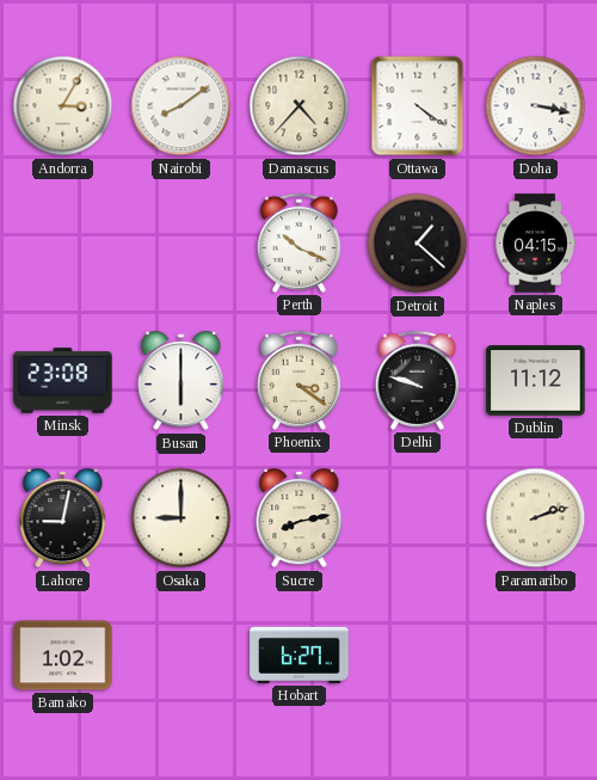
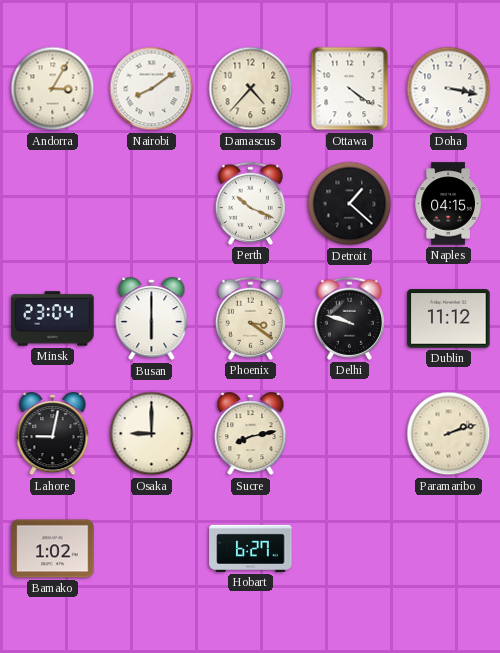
Minsk: 23:08 -> 23:04
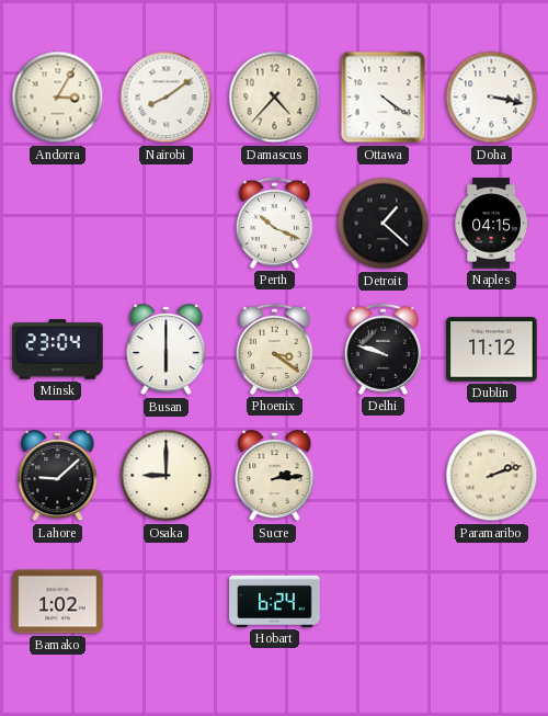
Lahore: 9:02 -> 9:08
Sucre: 8:13 -> 2:14
Hobart: 6:27 -> 6:24
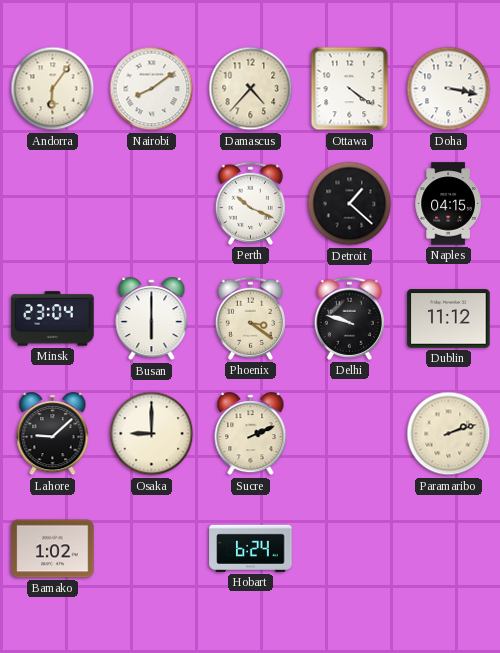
Andorra: 3:05 -> 6:06
Sucre: 2:14 -> 2:11
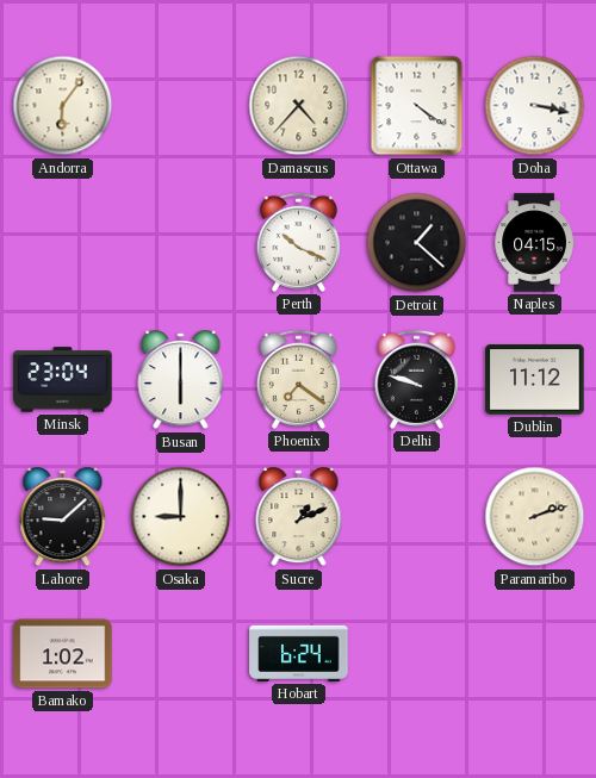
Nairobi: 8:09 -> none
Phoenix: 3:21 -> 7:21
Sucre: 2:11 -> 1:11
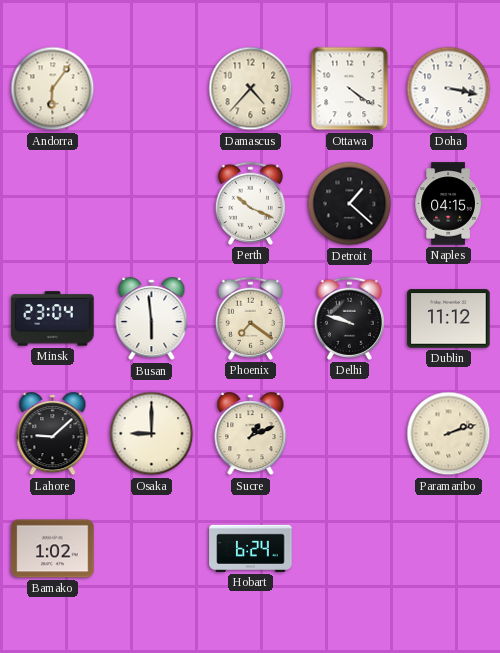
Busan: 6:00 -> 5:59
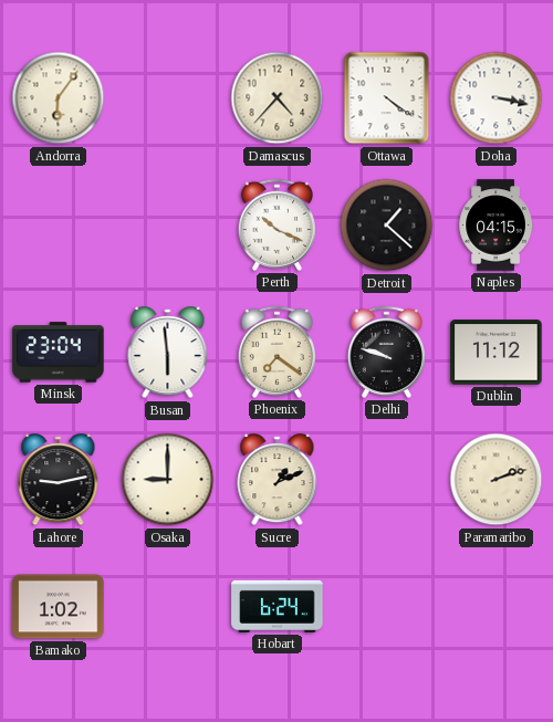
Lahore: 9:08 -> 9:13
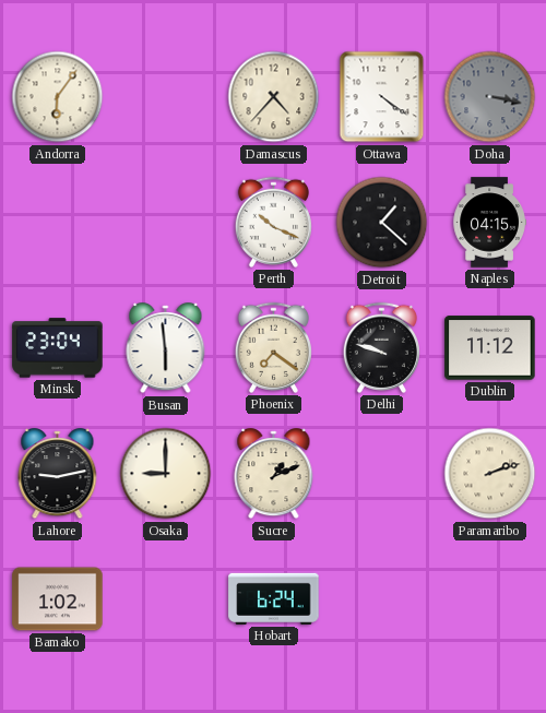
Doha dial: white -> grey
